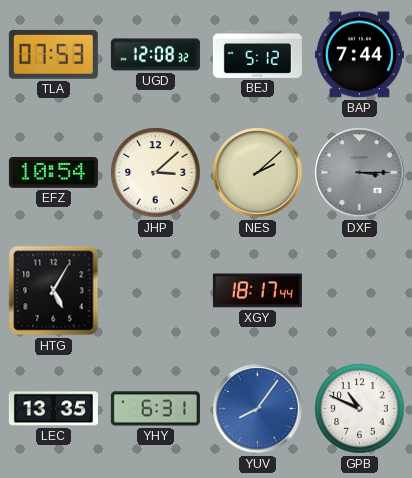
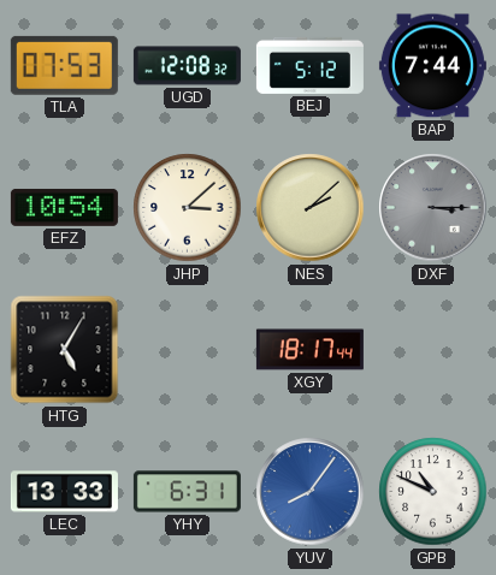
LEC: 13:35 -> 13:33
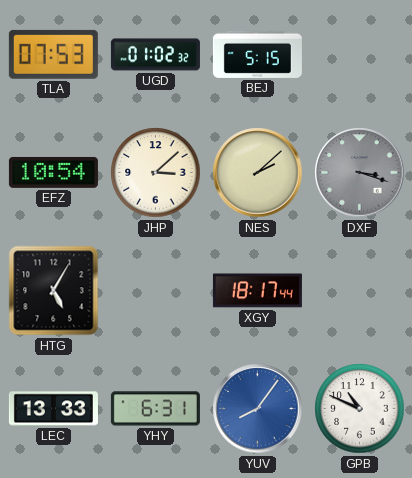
UGD: 12:08 -> 01:02
BEJ: 5:12 -> 5:15
BAP: 7:44 -> none
DXF: 3:15 -> 3:18
